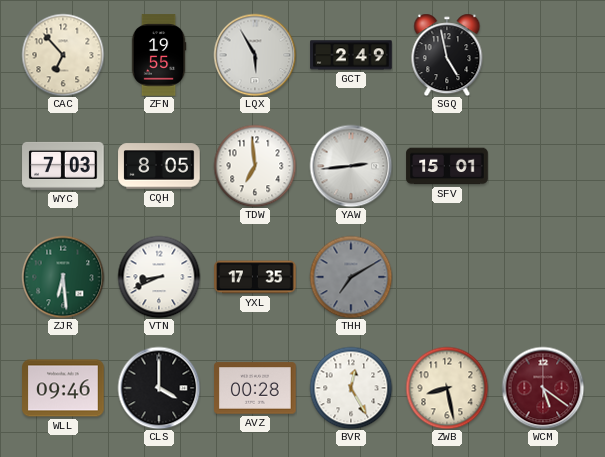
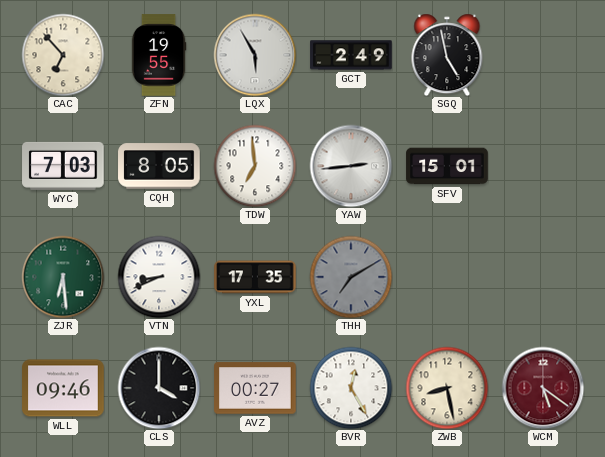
AVZ: 00:28 -> 00:27
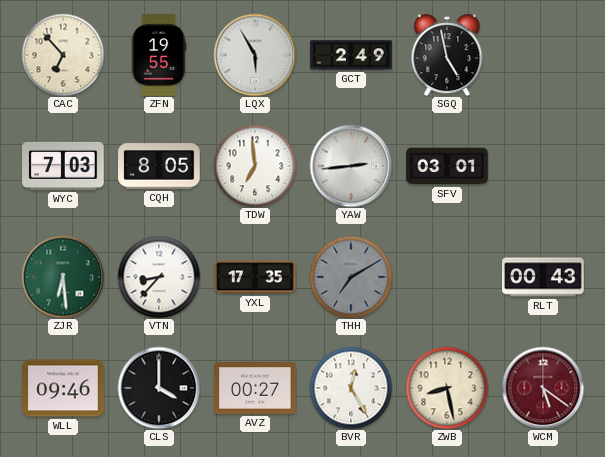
SFV: 15:01 -> 03:01
VTN: 8:41 -> 8:37
RLT: none -> 00:43
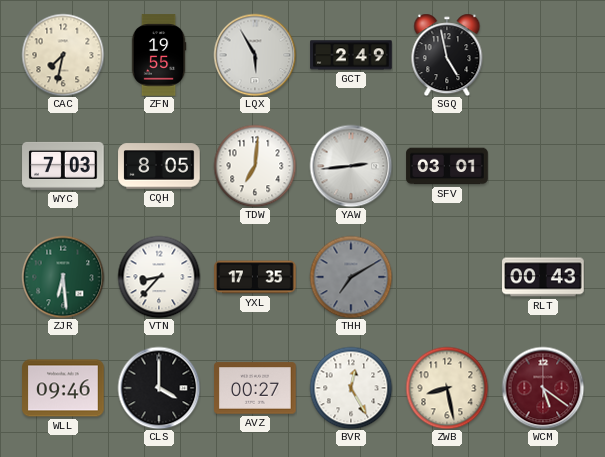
CAC: 6:53 -> 7:32
TDW: 6:59 -> 7:01
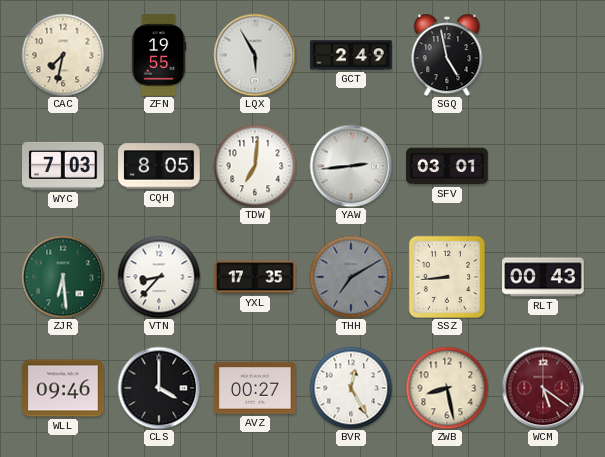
SSZ: none -> 8:44
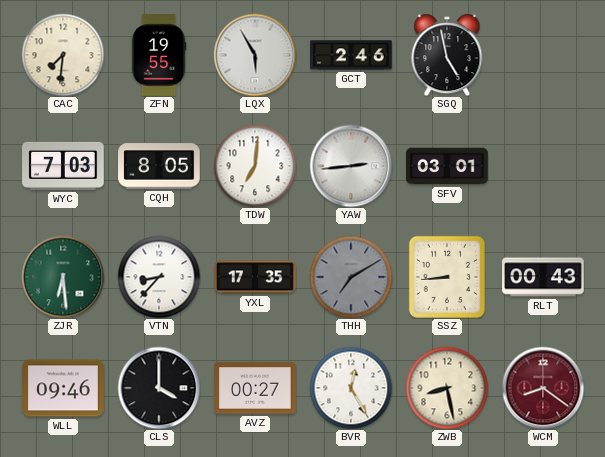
CAC: 7:32 -> 7:31
GCT: 2:49 -> 2:46
WCM: 5:21 -> 8:21
